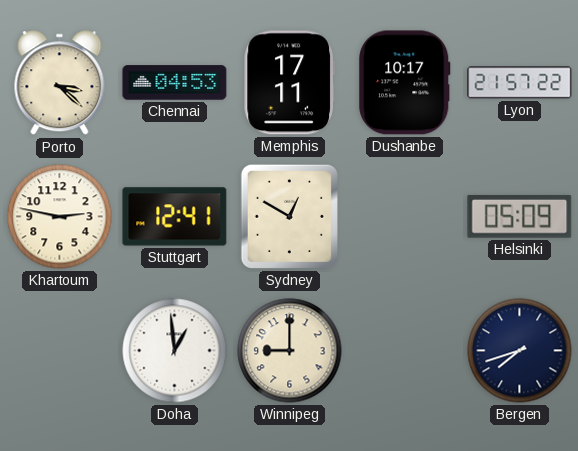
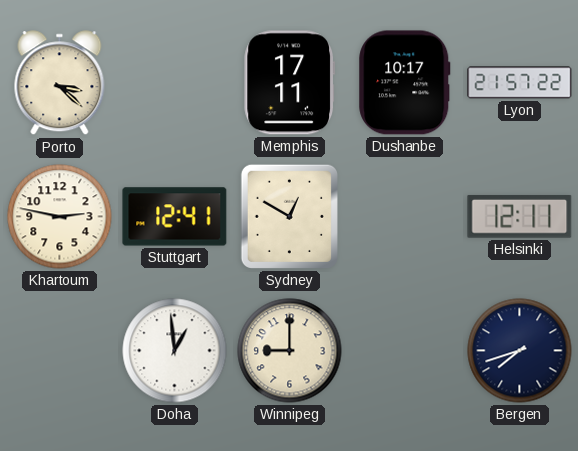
Chennai: 04:53 -> none
Helsinki: 05:09 -> 12:11
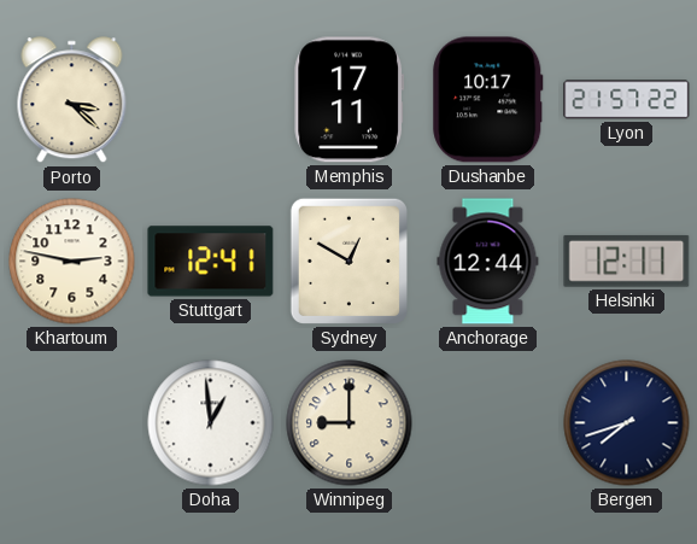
Anchorage: none -> 12:44
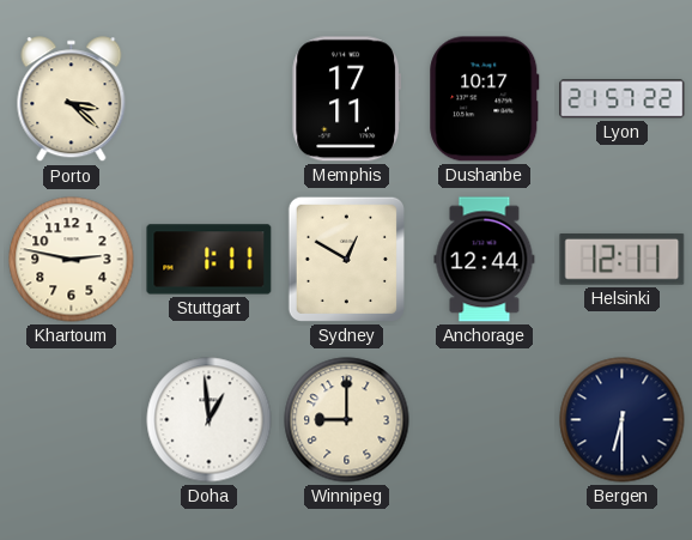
Stuttgart: 12:41 -> 1:11
Bergen: 7:42 -> 6:30
